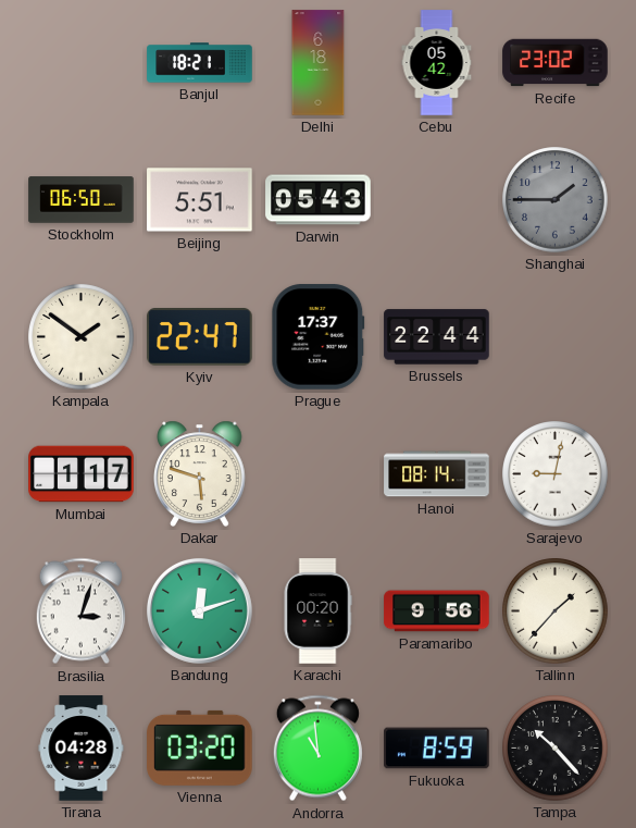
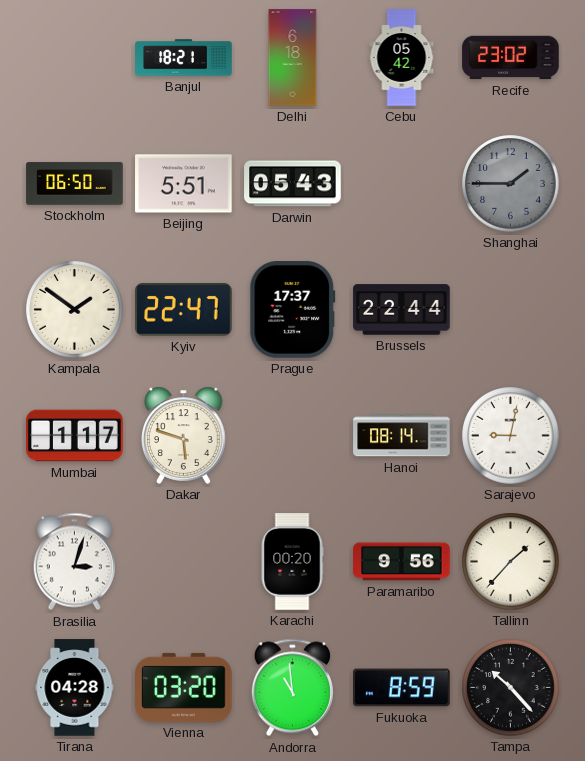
Bandung: 12:12 -> none
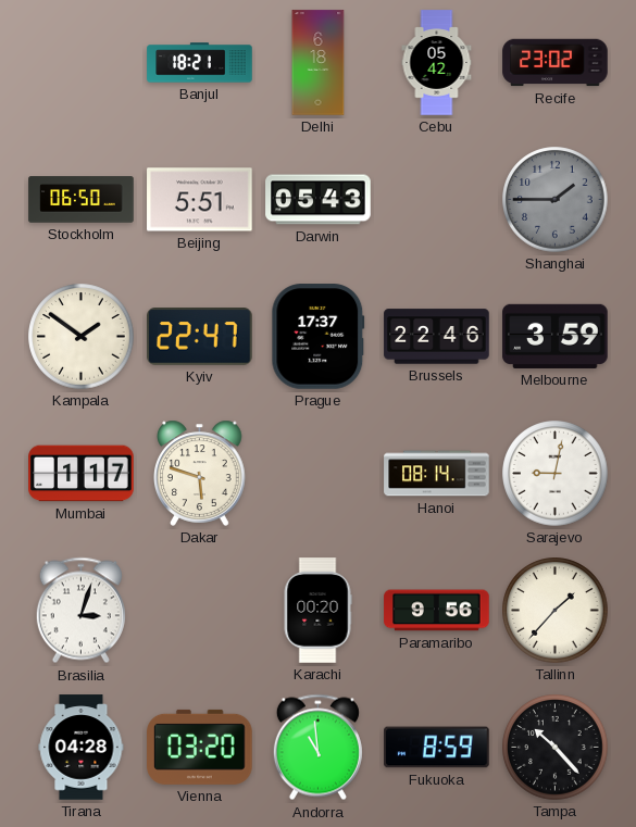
Brussels: 22:44 -> 22:46
Melbourne: none -> 3:59
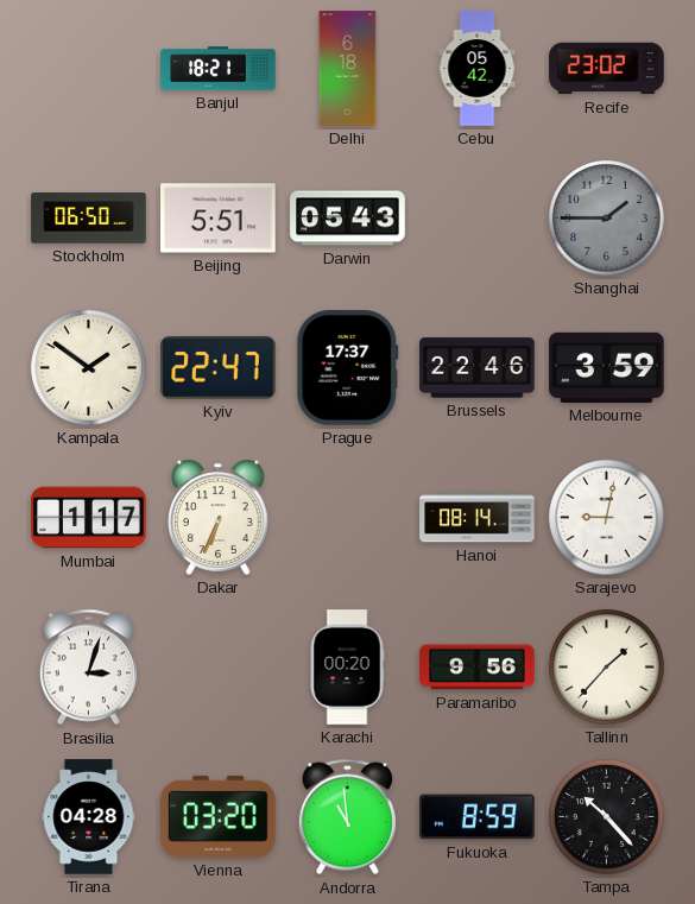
Dakar: 5:48 -> 6:34
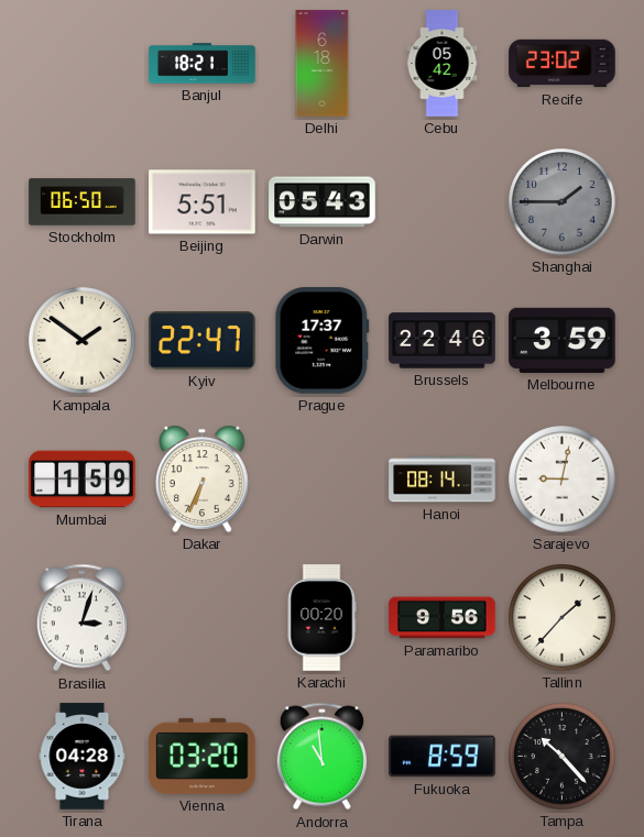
Mumbai: 1:17 -> 1:59
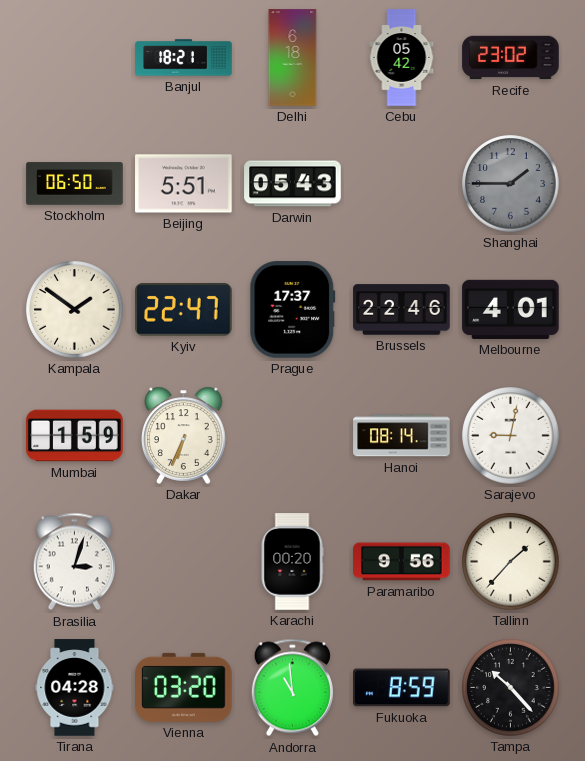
Melbourne: 3:59 -> 4:01
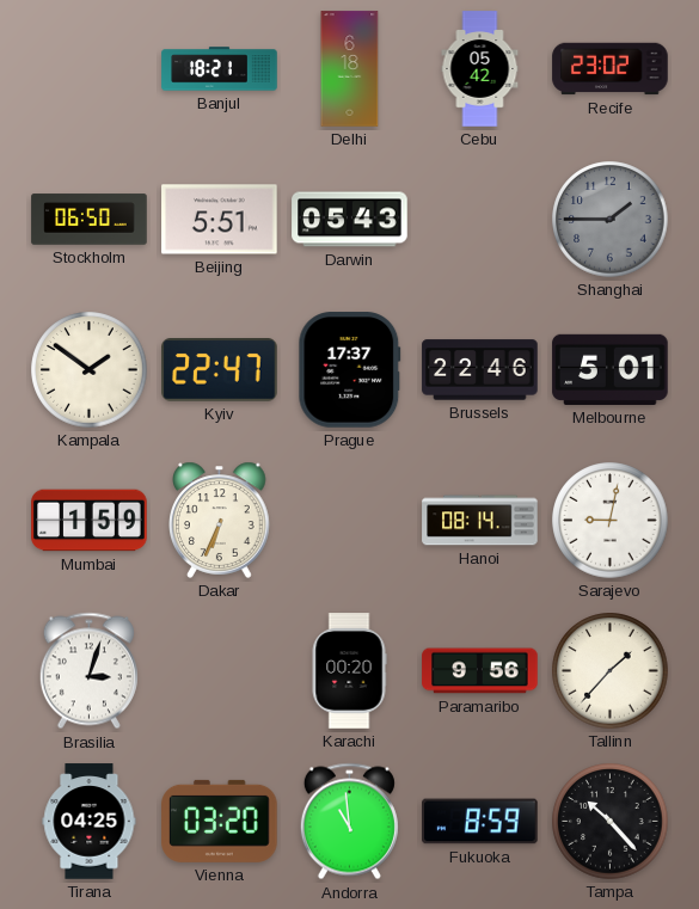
Melbourne: 4:01 -> 5:01
Tirana: 04:28 -> 04:25
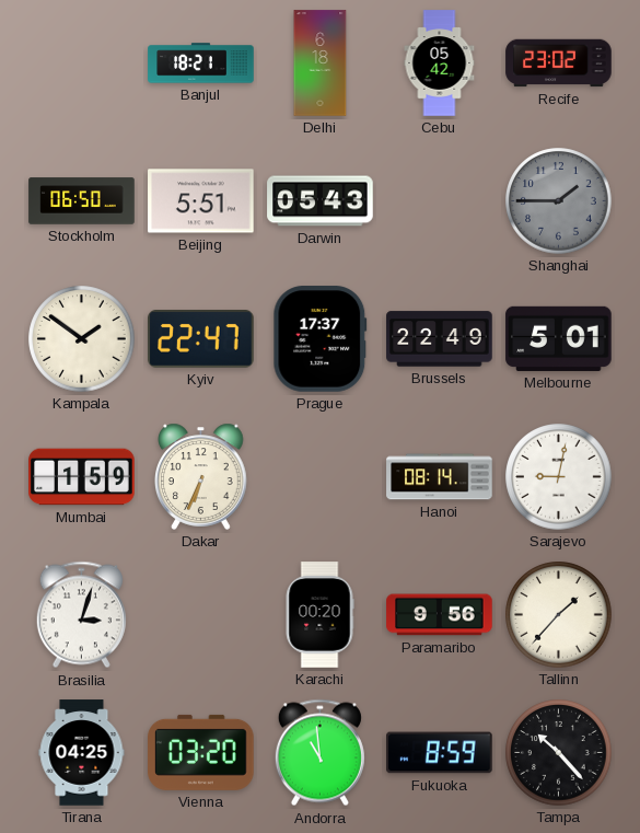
Brussels: 22:46 -> 22:49
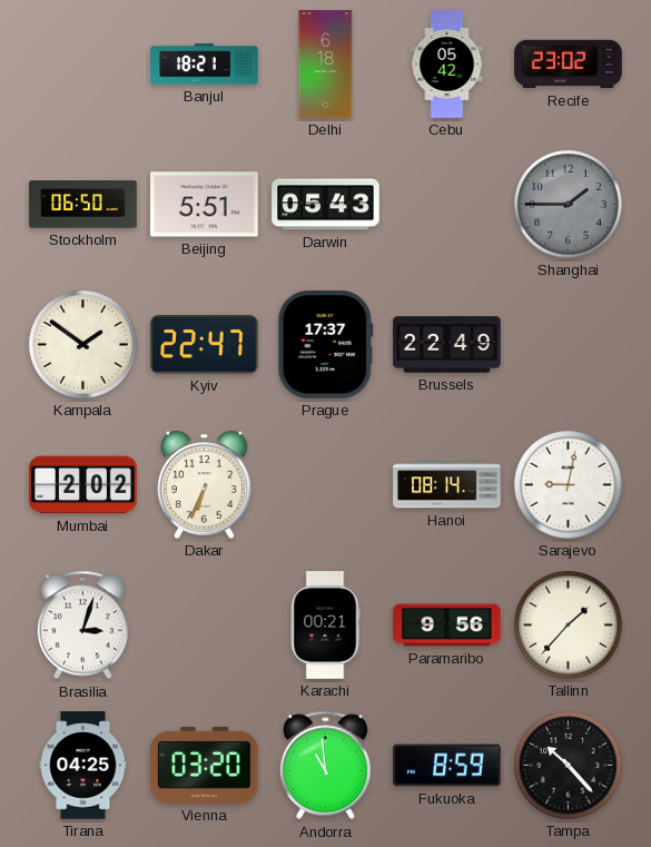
Melbourne: 5:01 -> none
Mumbai: 1:59 -> 2:02
Karachi: 00:20 -> 00:21
